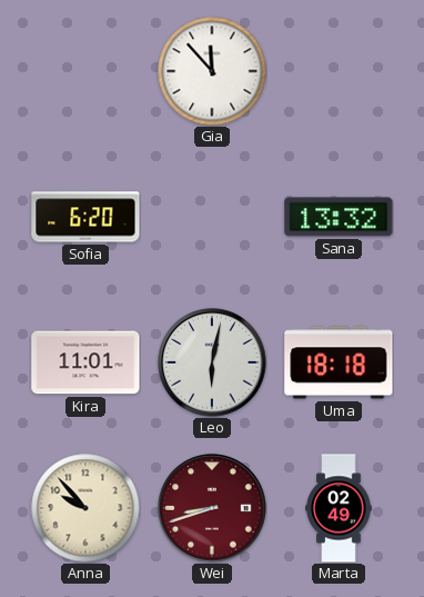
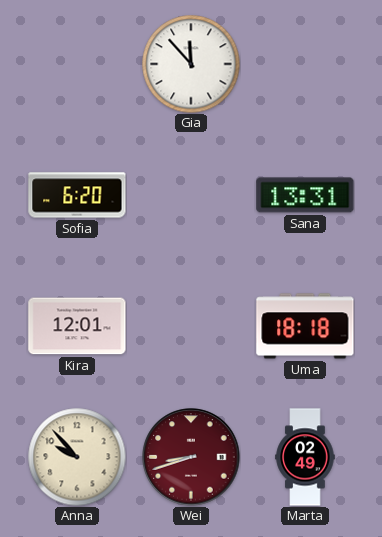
Sana: 13:32 -> 13:31
Kira: 11:01 -> 12:01
Leo: 6:02 -> none
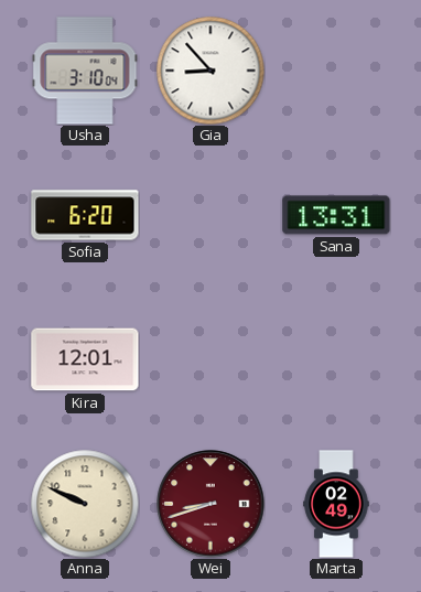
Usha: none -> 3:10
Gia: 11:53 -> 8:53
Uma: 18:18 -> none
Anna: 9:53 -> 9:49
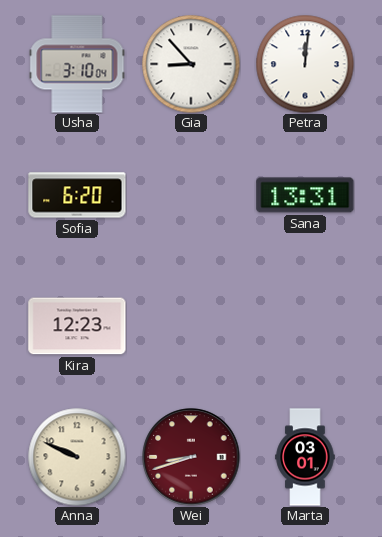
Petra: none -> 12:01
Kira: 12:01 -> 12:23
Marta: 02:49 -> 03:01
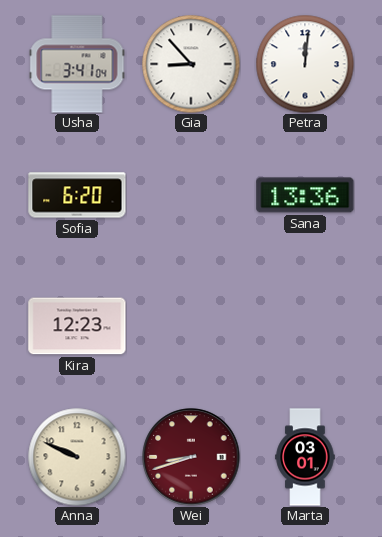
Usha: 3:10 -> 3:41
Sana: 13:31 -> 13:36
